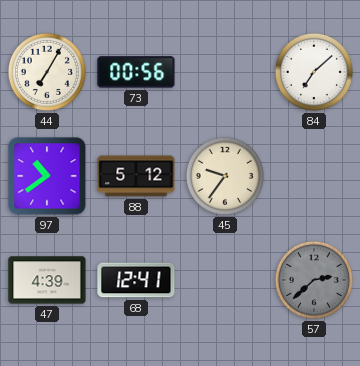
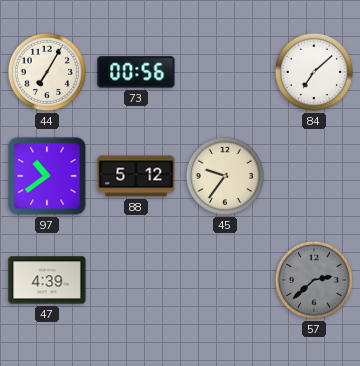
68: 12:41 -> none
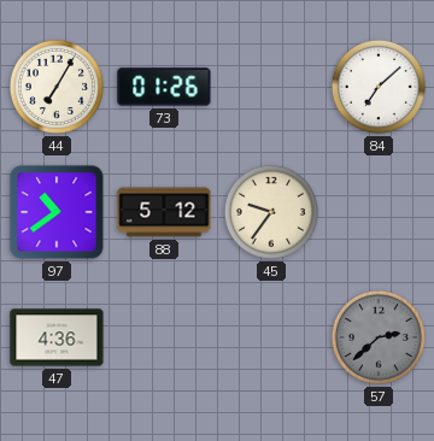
73: 00:56 -> 01:26
47: 4:39 -> 4:36
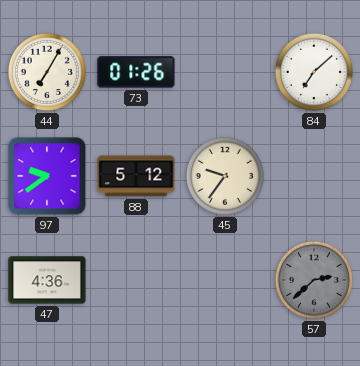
97: 10:39 -> 9:39
